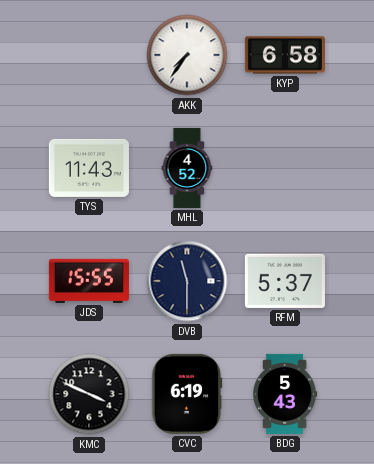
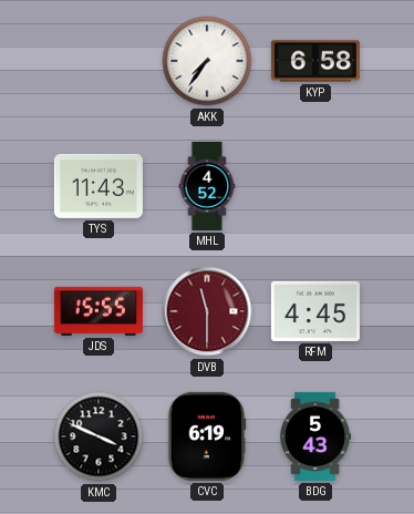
DVB dial: navy -> burgundy
RFM: 5:37 -> 4:45
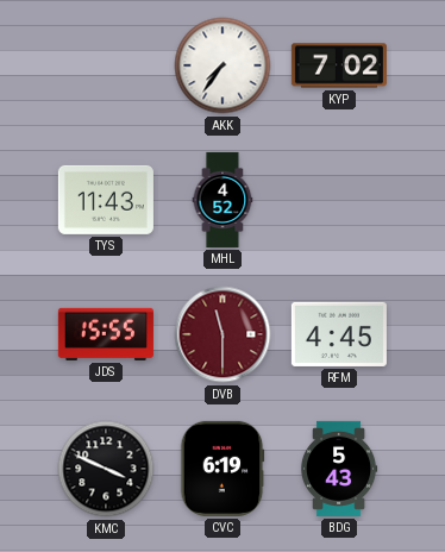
KYP: 6:58 -> 7:02
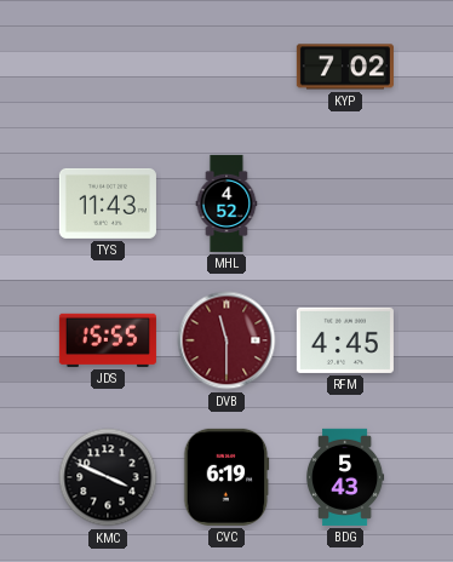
AKK: 7:36 -> none
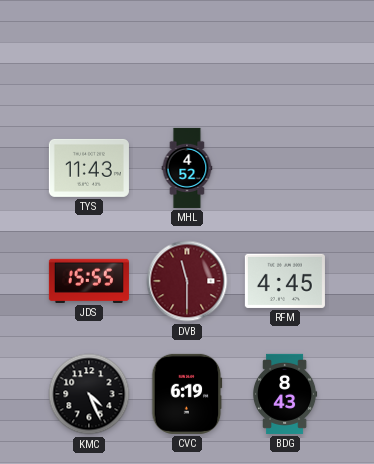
KYP: 7:02 -> none
KMC: 3:49 -> 4:26
BDG: 5:43 -> 8:43
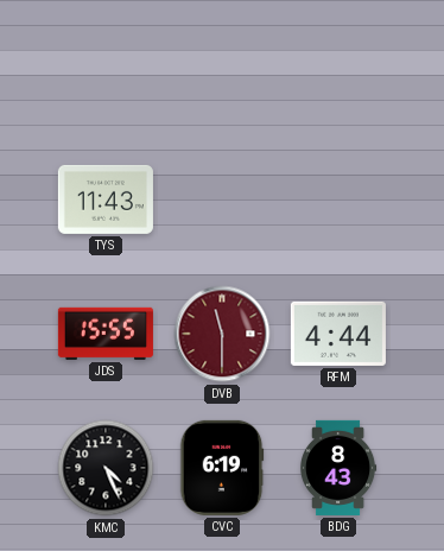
MHL: 4:52 -> none
RFM: 4:45 -> 4:44
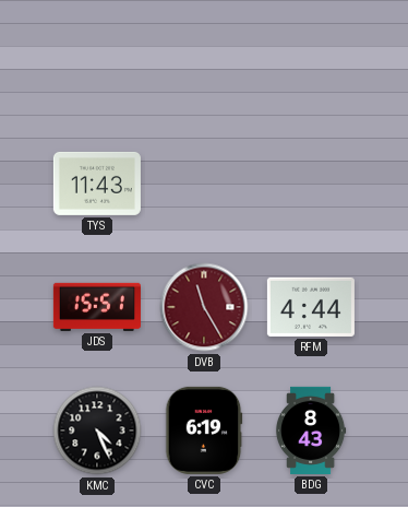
JDS: 15:55 -> 15:51
DVB: 11:30 -> 11:25
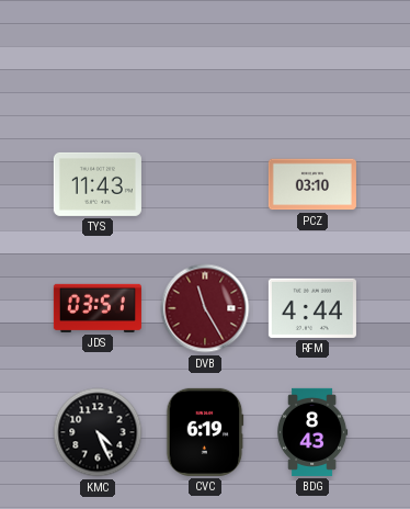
PCZ: none -> 03:10
JDS: 15:51 -> 03:51
